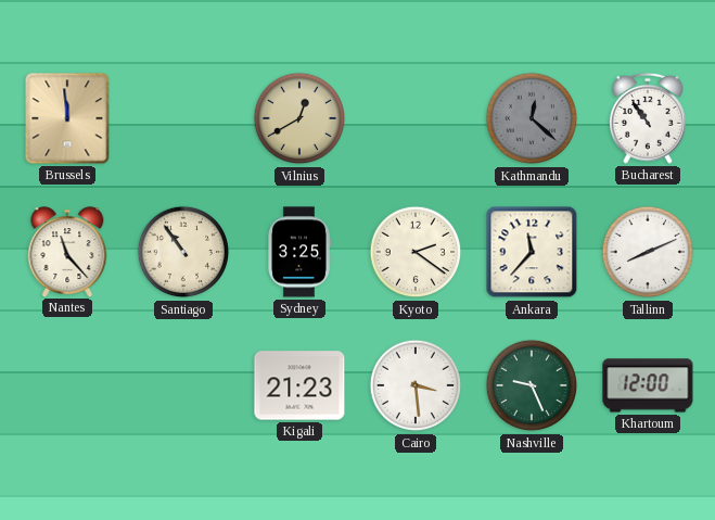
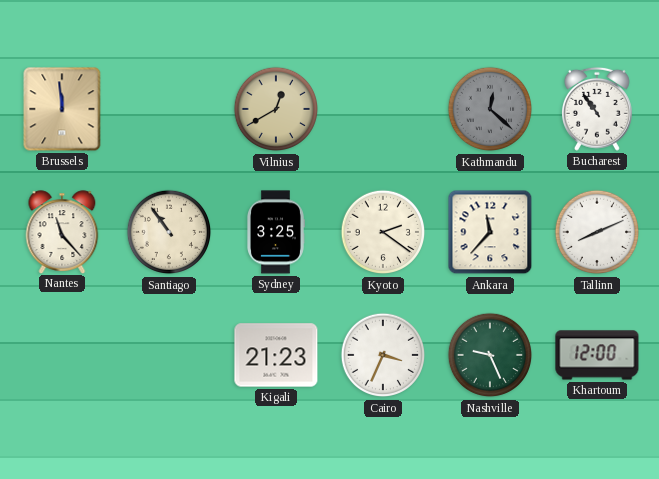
Cairo: 3:29 -> 3:34
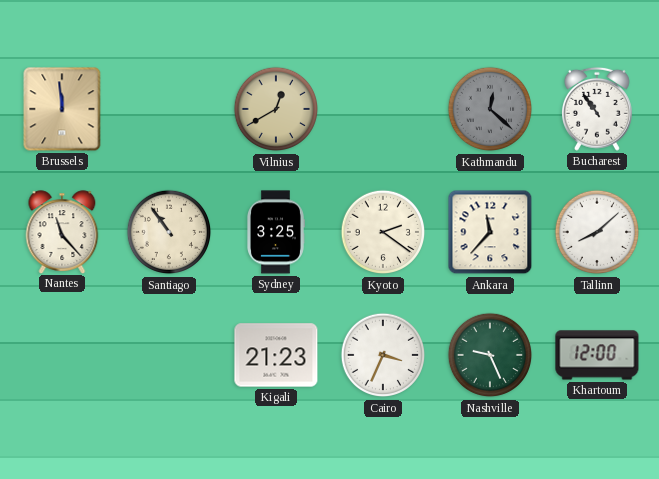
Tallinn: 8:11 -> 8:08
